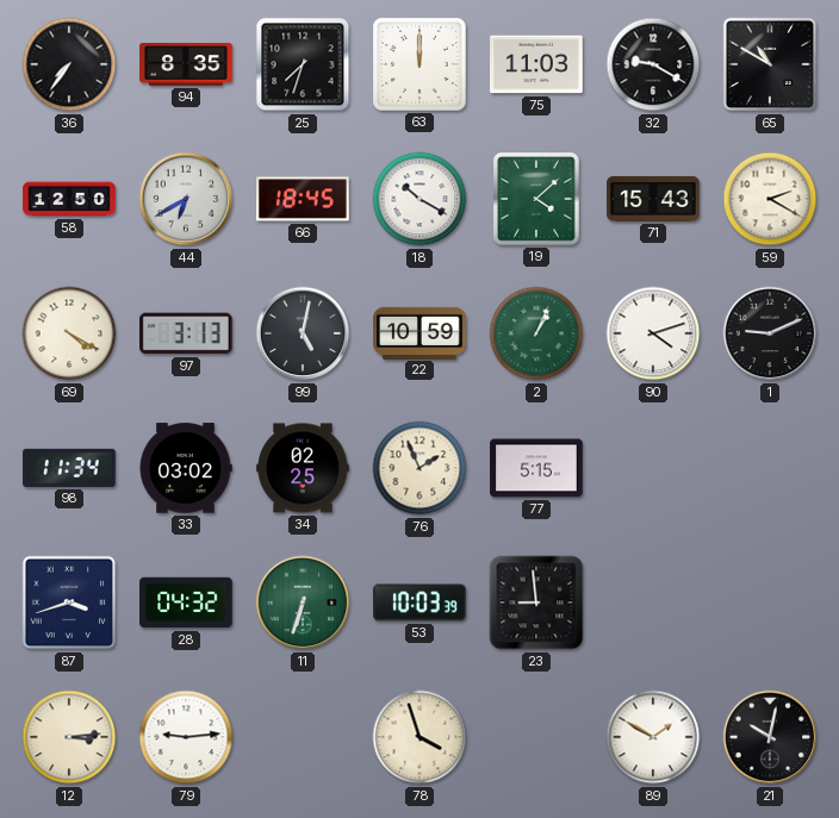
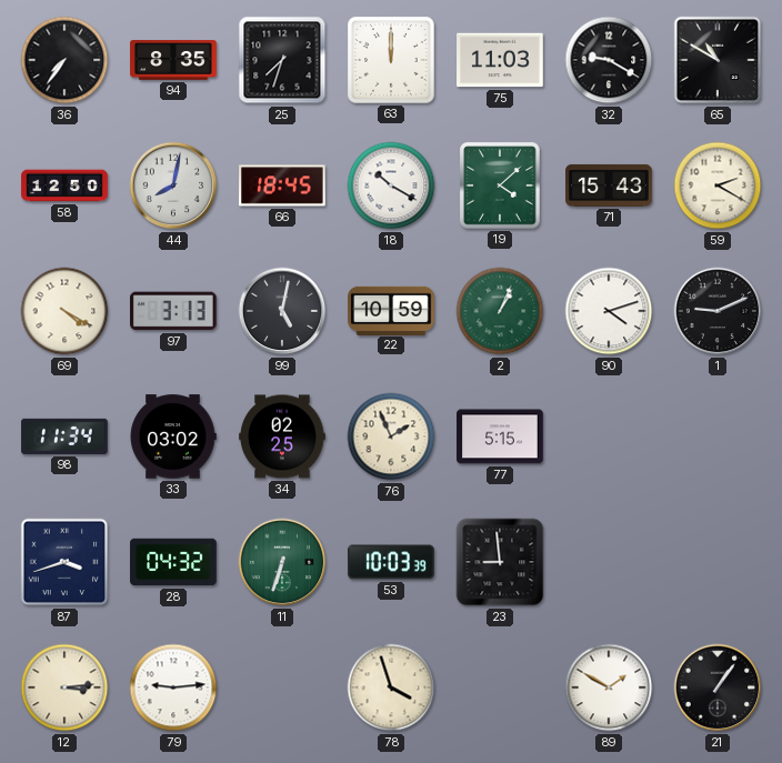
44: 6:40 -> 8:02
21: 10:02 -> 1:06
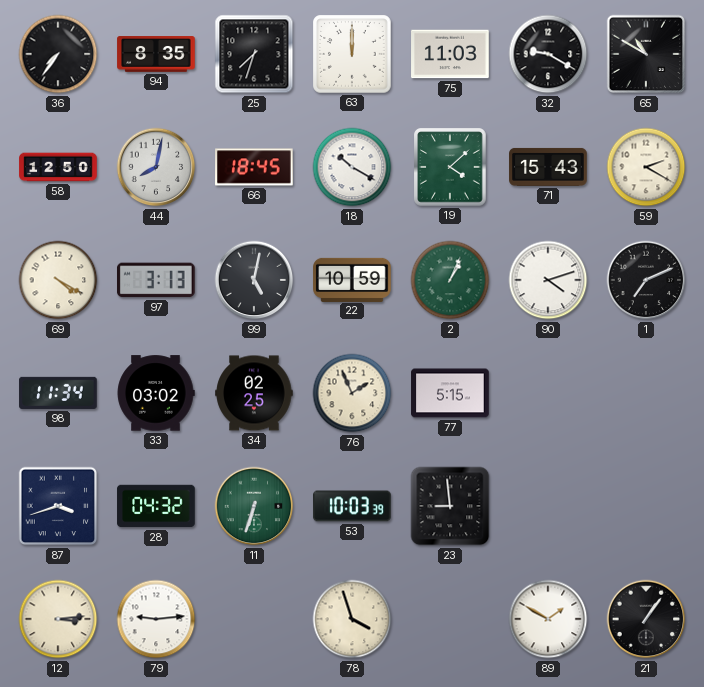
1: 9:11 -> 7:11
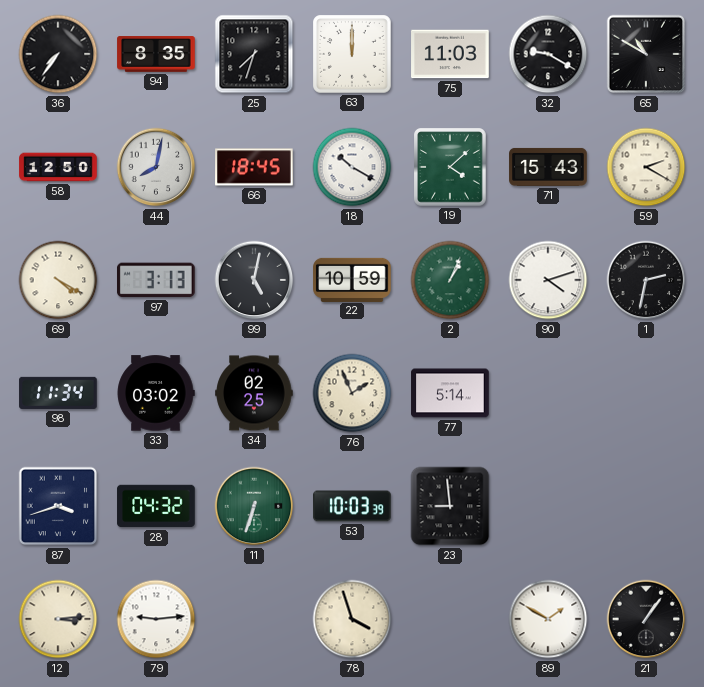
1: 7:11 -> 2:32
77: 5:15 -> 5:14
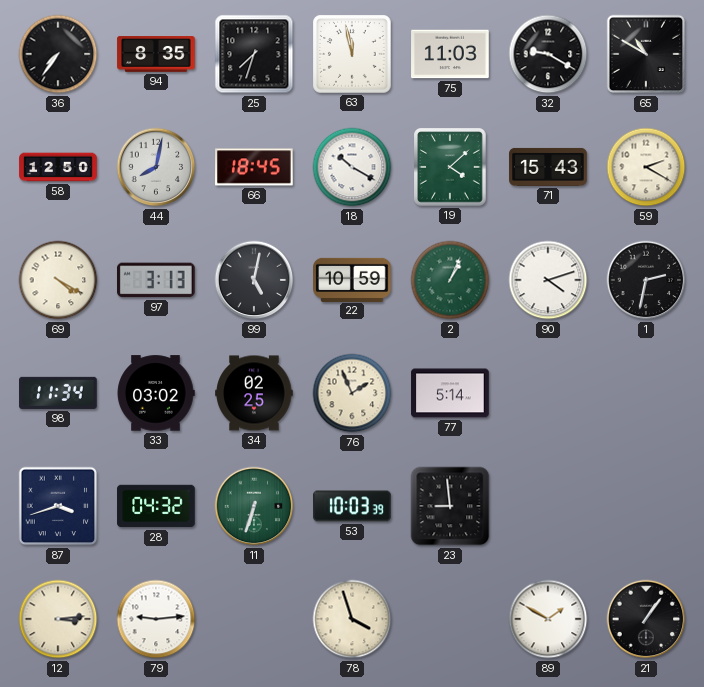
63: 12:00 -> 11:58
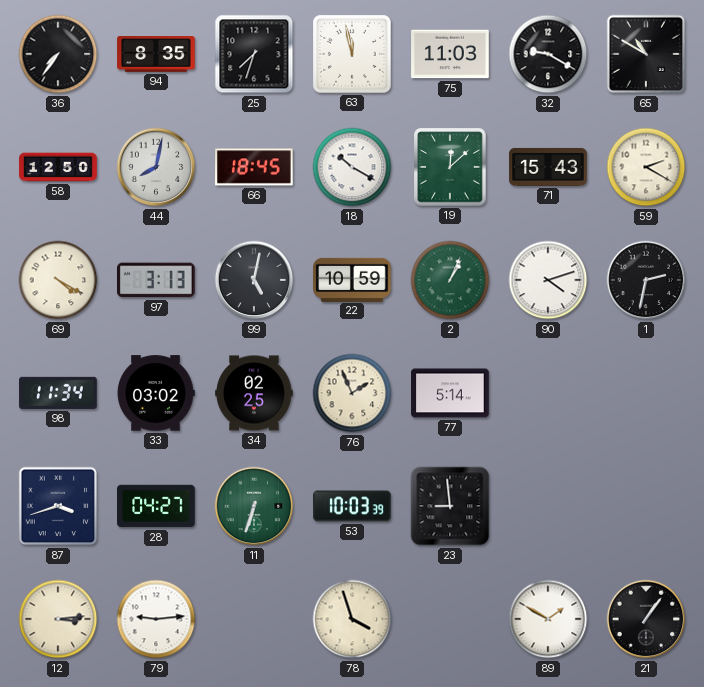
19: 4:08 -> 12:08
28: 04:32 -> 04:27
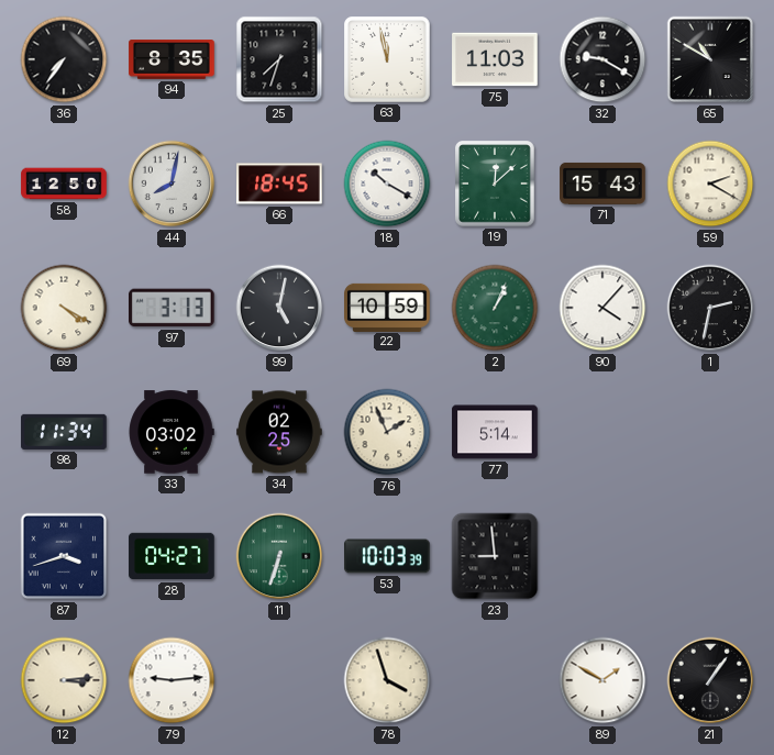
90: 4:12 -> 4:07
